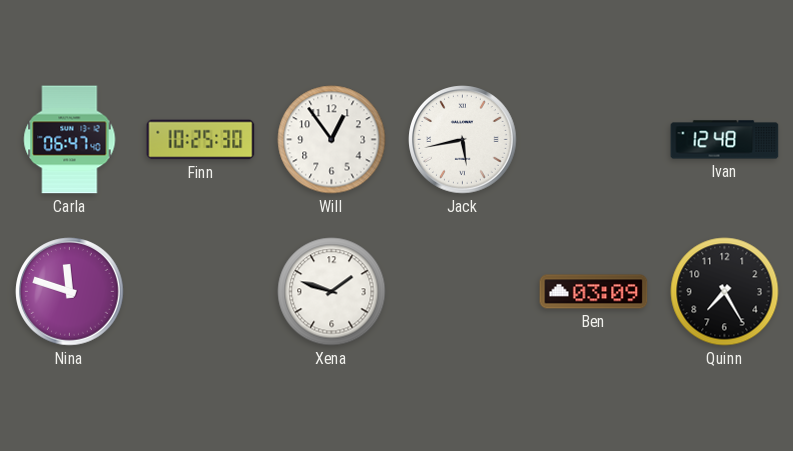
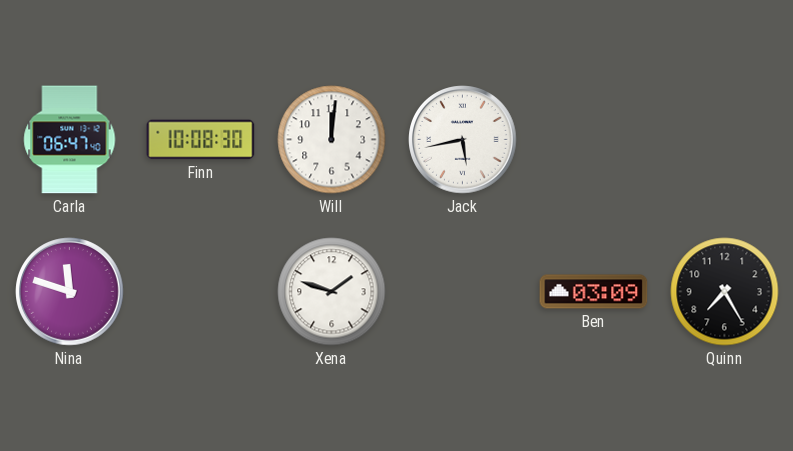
Finn: 10:25 -> 10:08
Will: 12:54 -> 12:01
Ivan: 12:48 -> none
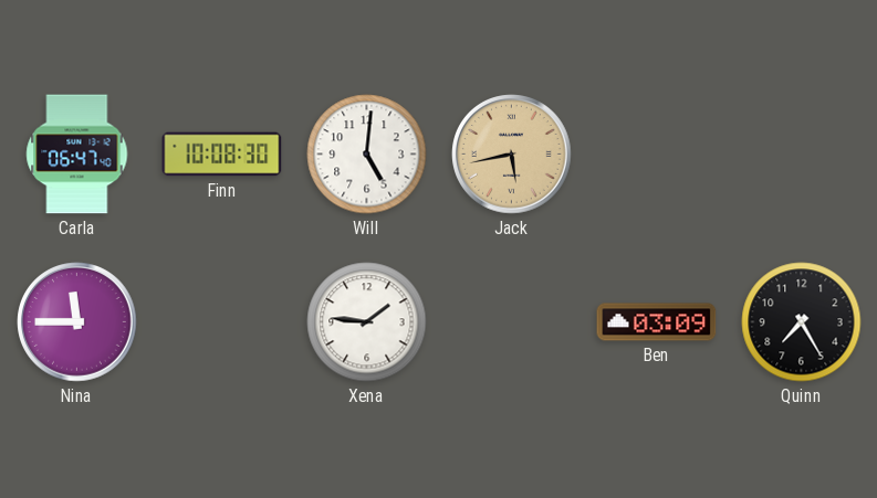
Will: 12:01 -> 5:01
Jack dial: white -> champagne
Nina: 11:48 -> 11:45
Xena: 1:48 -> 1:46
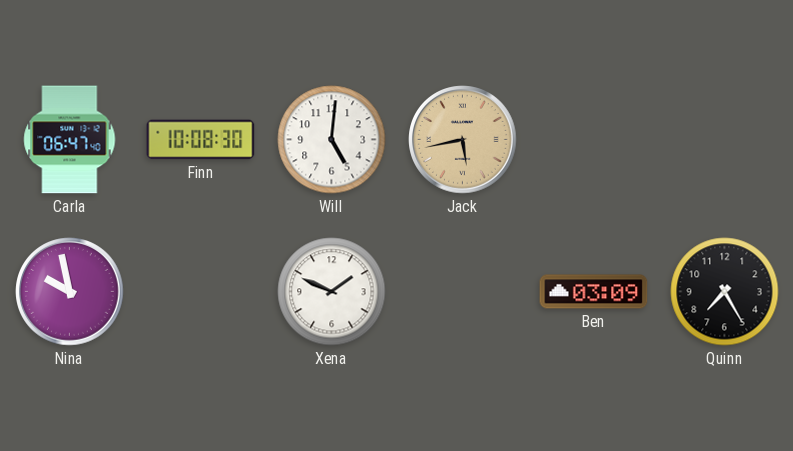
Nina: 11:45 -> 9:58
Xena: 1:46 -> 1:49
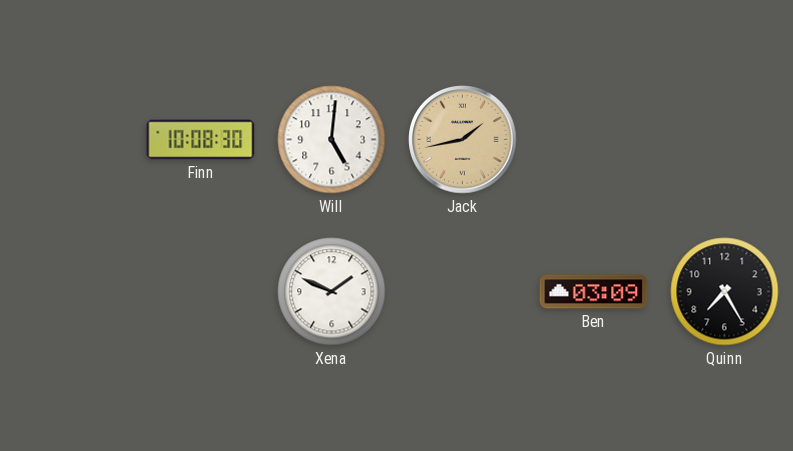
Carla: 06:47 -> none
Jack: 5:43 -> 1:43
Nina: 9:58 -> none
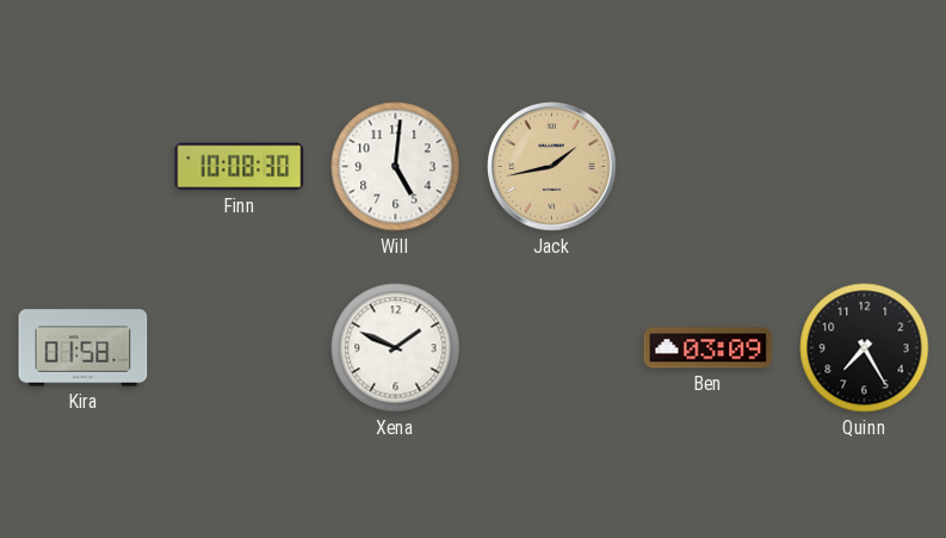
Kira: none -> 01:58
